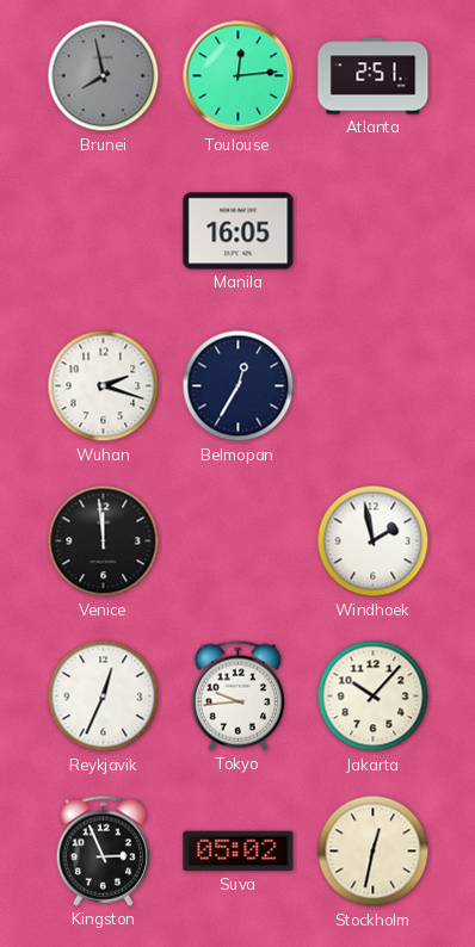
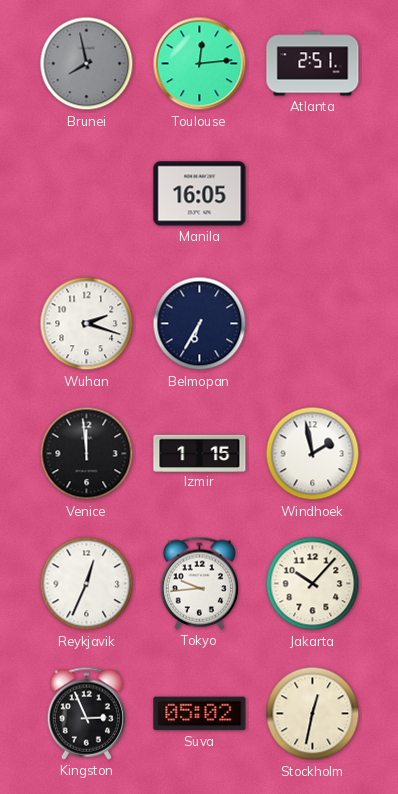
Belmopan: 12:35 -> 6:35
Izmir: none -> 1:15
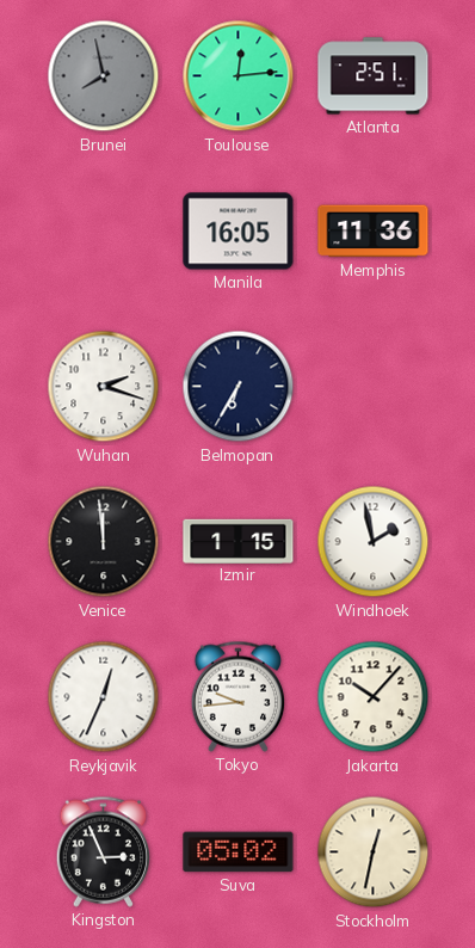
Memphis: none -> 11:36
